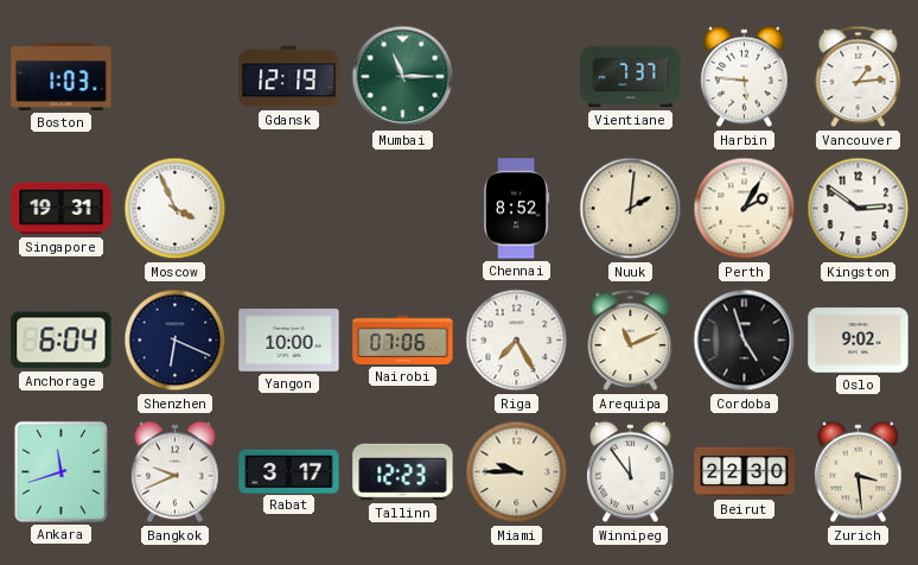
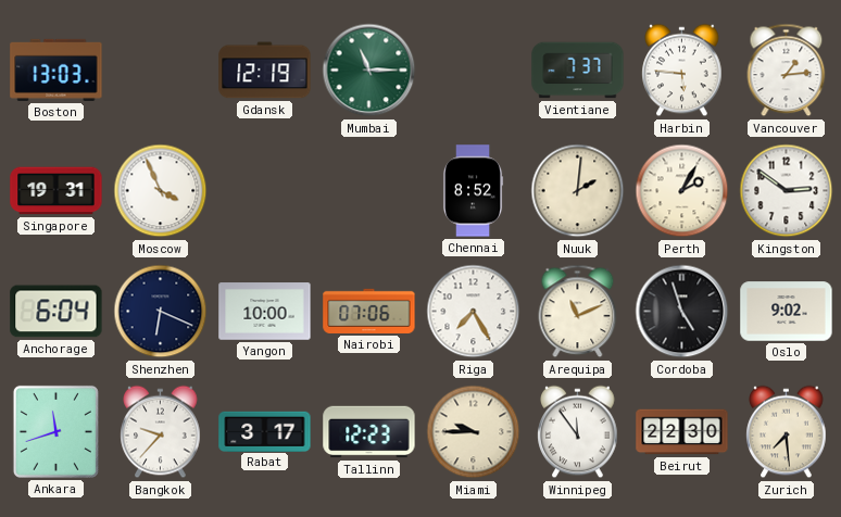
Boston: 1:03 -> 13:03
Bangkok: 9:41 -> 9:37
Zurich: 3:29 -> 7:29
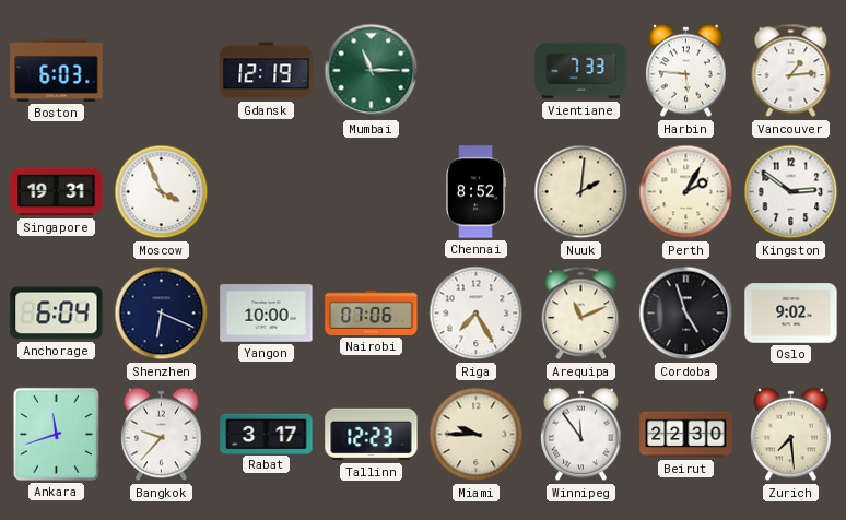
Boston: 13:03 -> 6:03
Vientiane: 7:37 -> 7:33
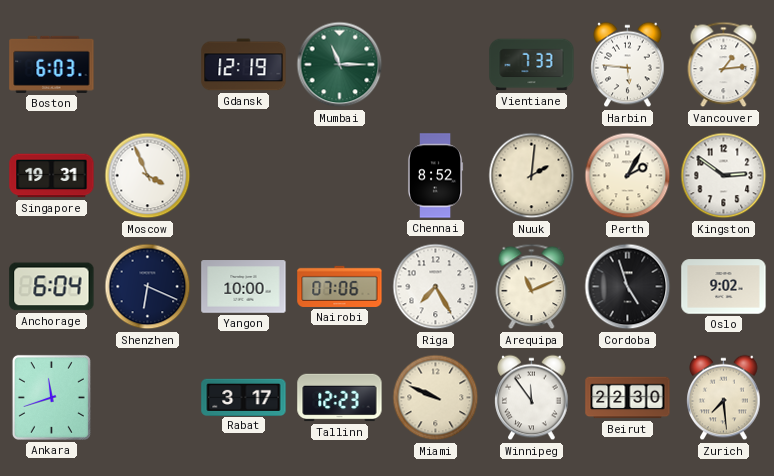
Bangkok: 9:37 -> none
Miami: 9:45 -> 9:49
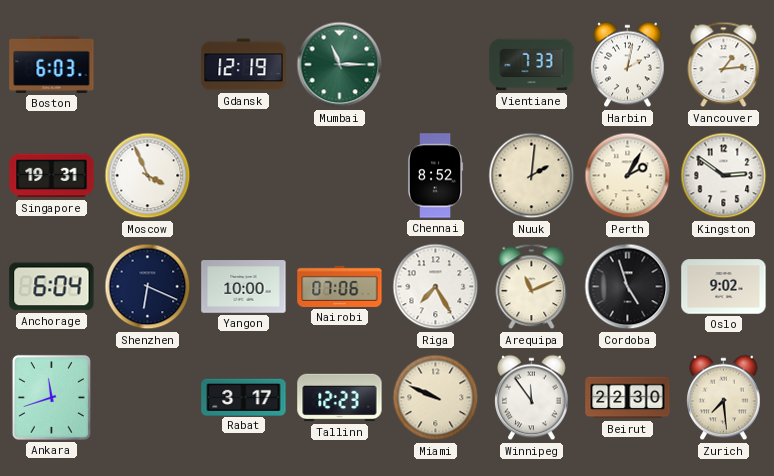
Harbin: 5:46 -> 2:02
